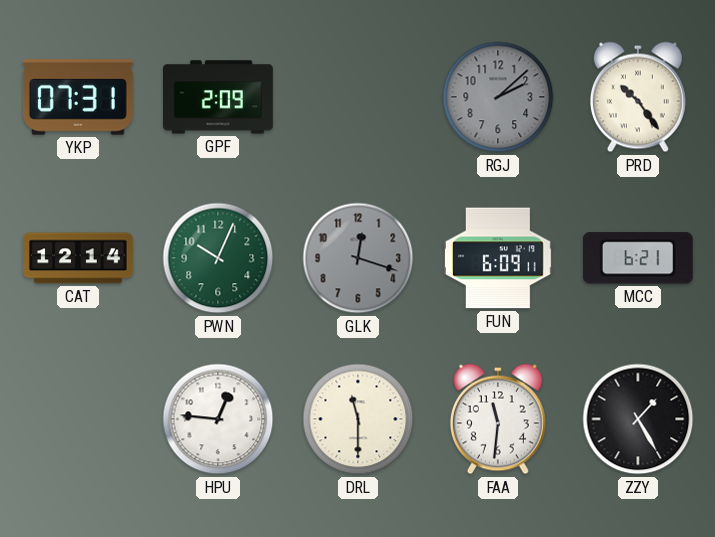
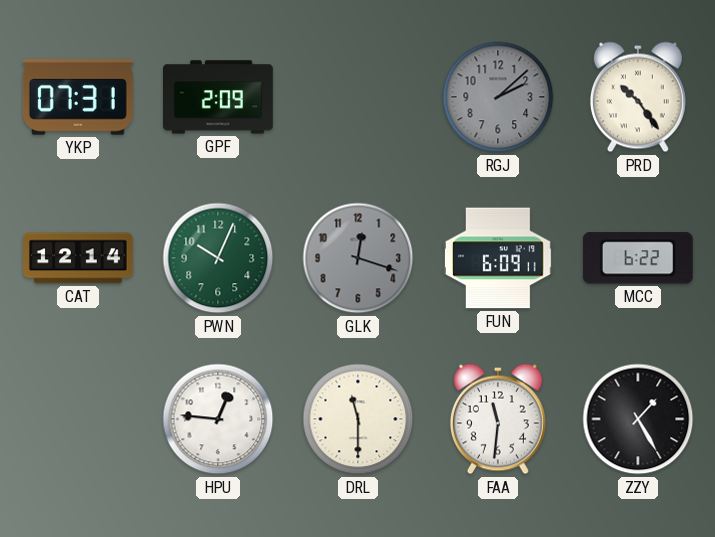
MCC: 6:21 -> 6:22
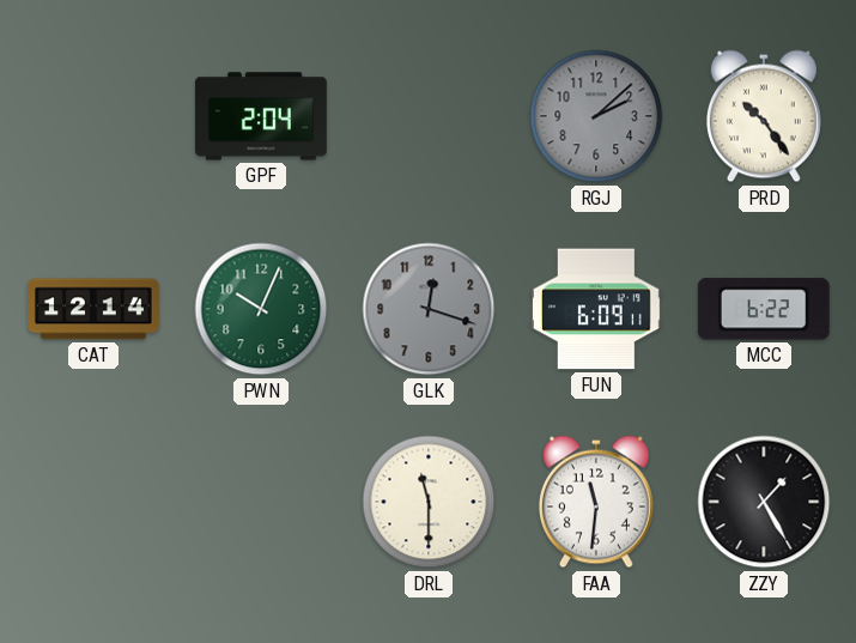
YKP: 07:31 -> none
GPF: 2:09 -> 2:04
HPU: 12:46 -> none
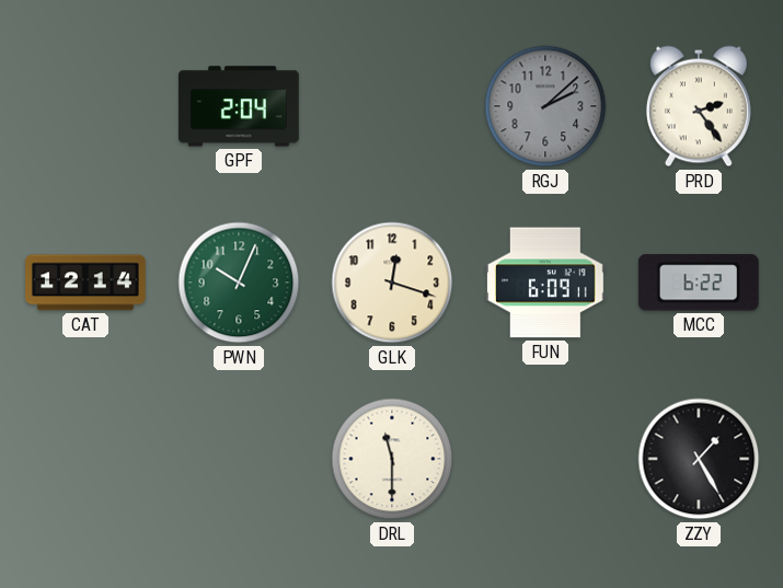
PRD: 10:24 -> 2:24
GLK dial: grey -> cream
FAA: 11:31 -> none
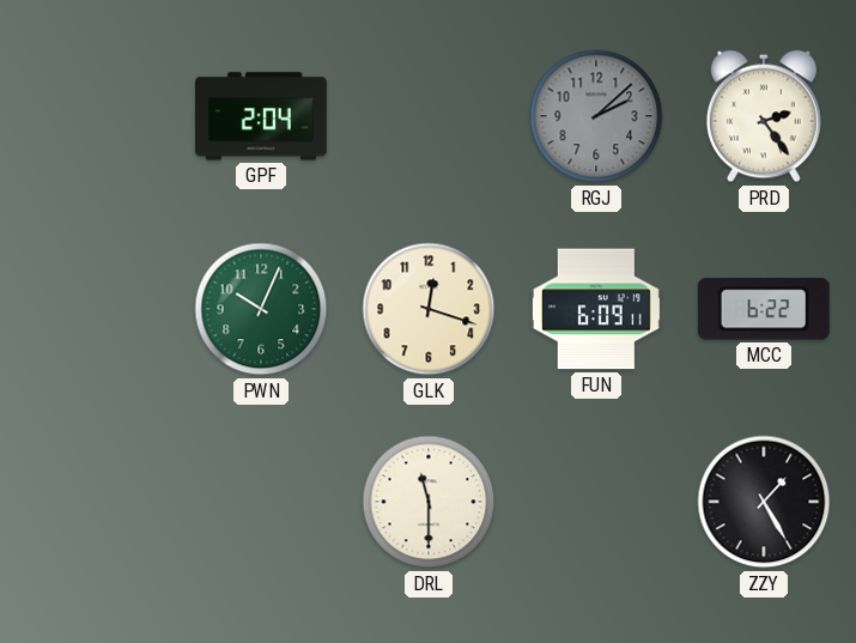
CAT: 12:14 -> none
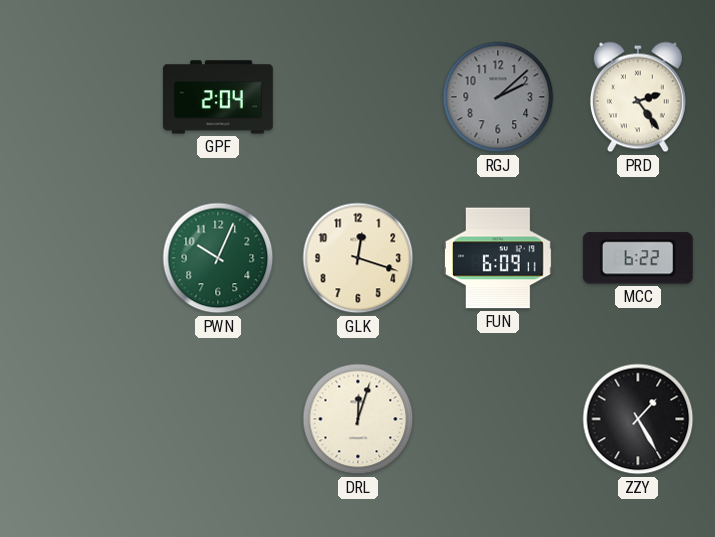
DRL: 11:30 -> 12:03
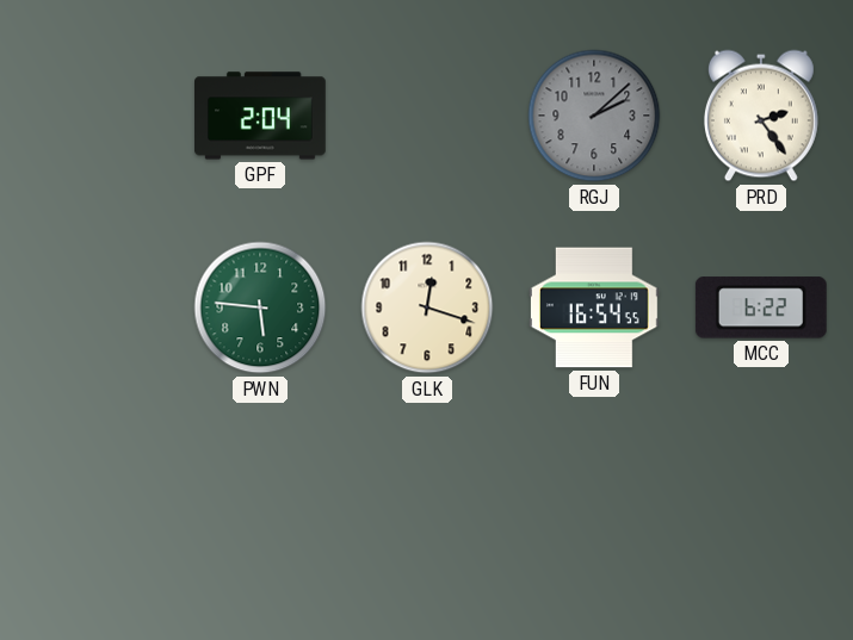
PWN: 10:04 -> 5:46
FUN: 6:09 -> 16:54
DRL: 12:03 -> none
ZZY: 1:25 -> none
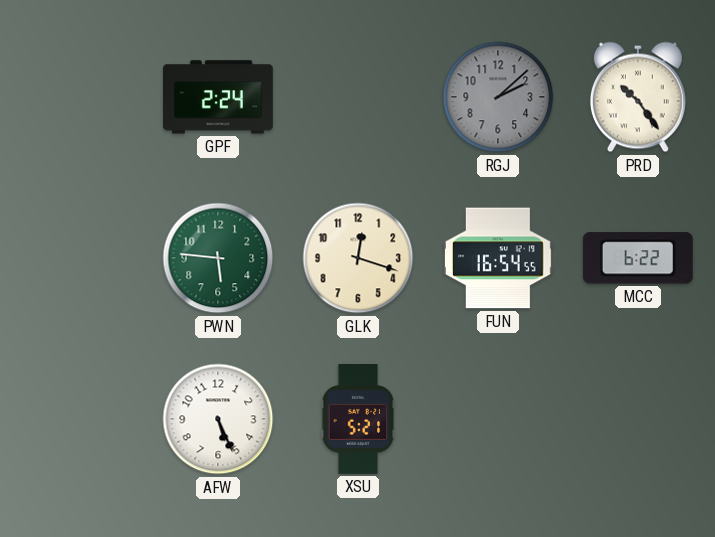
GPF: 2:04 -> 2:24
PRD: 2:24 -> 10:24
AFW: none -> 5:26
XSU: none -> 5:21
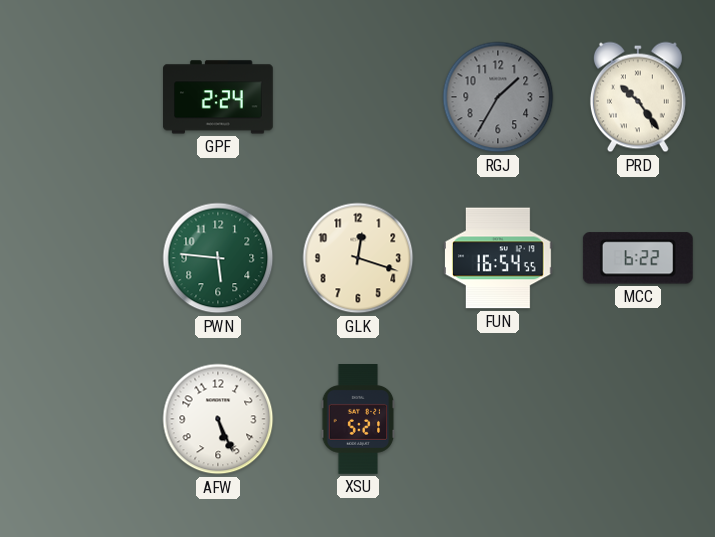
RGJ: 2:08 -> 1:35
